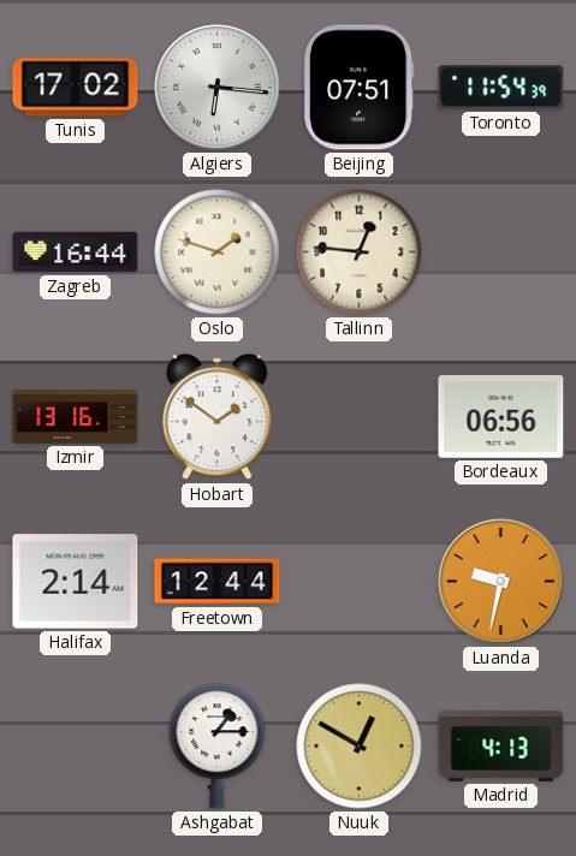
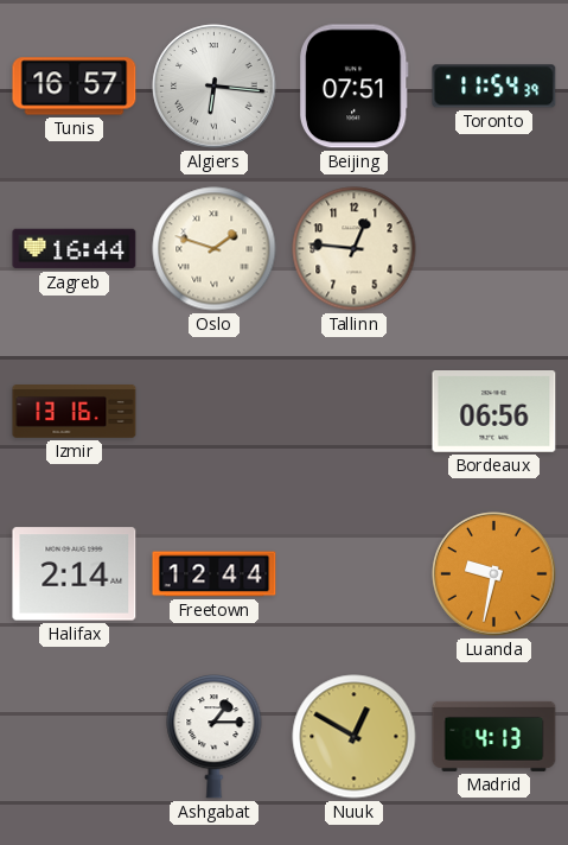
Tunis: 17:02 -> 16:57
Hobart: 1:51 -> none
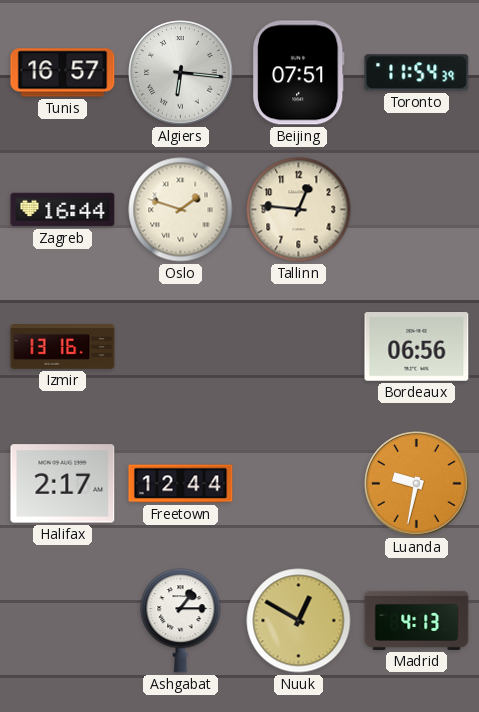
Halifax: 2:14 -> 2:17
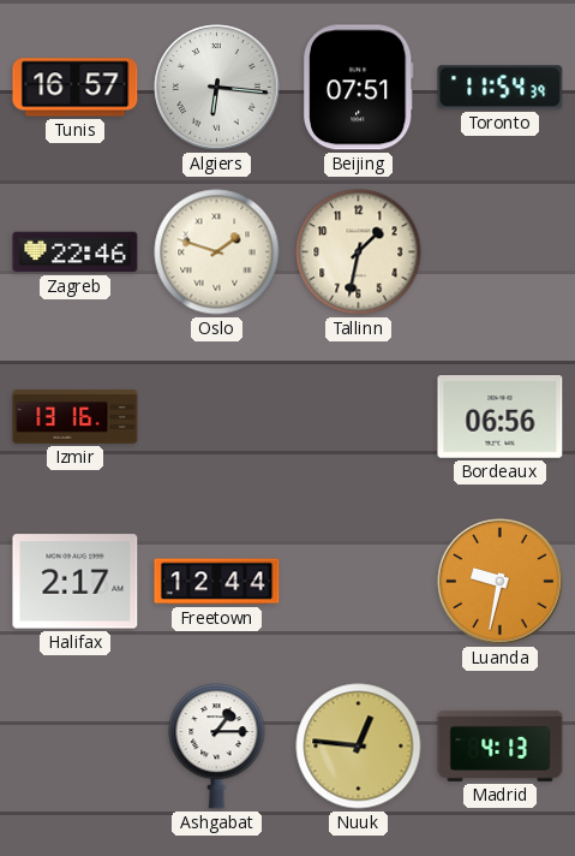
Zagreb: 16:44 -> 22:46
Tallinn: 12:46 -> 1:32
Nuuk: 12:50 -> 12:46
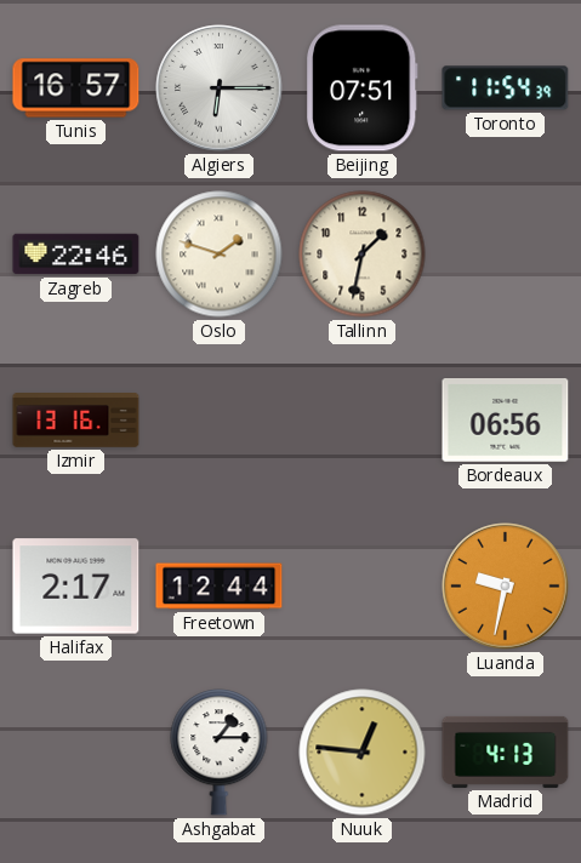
Algiers: 6:16 -> 6:15
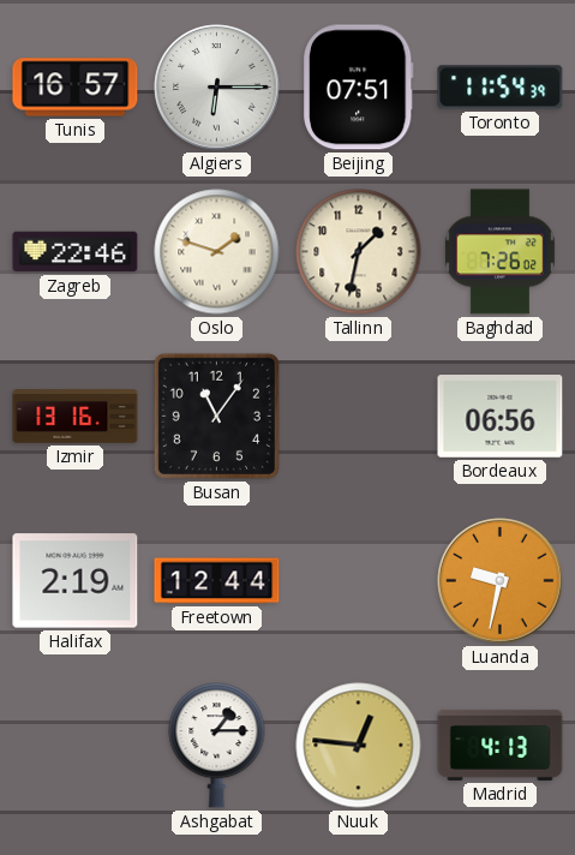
Baghdad: none -> 7:26
Busan: none -> 11:06
Halifax: 2:17 -> 2:19
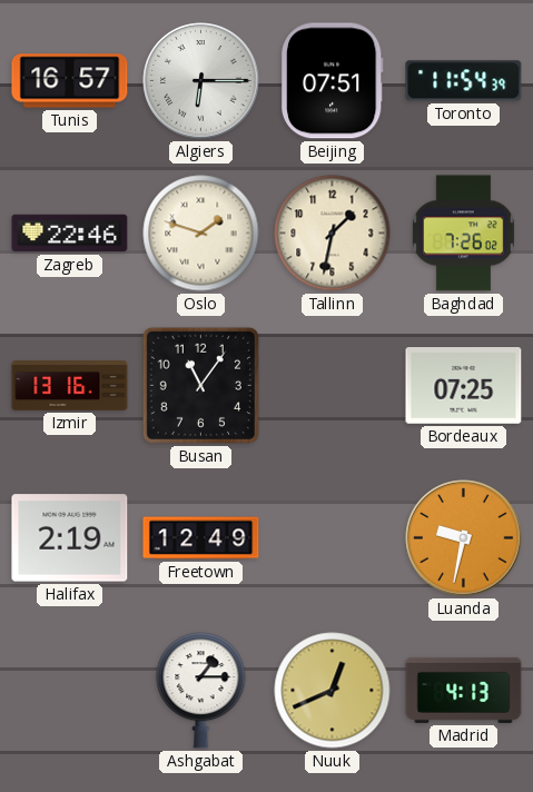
Bordeaux: 06:56 -> 07:25
Freetown: 12:44 -> 12:49
Nuuk: 12:46 -> 12:41
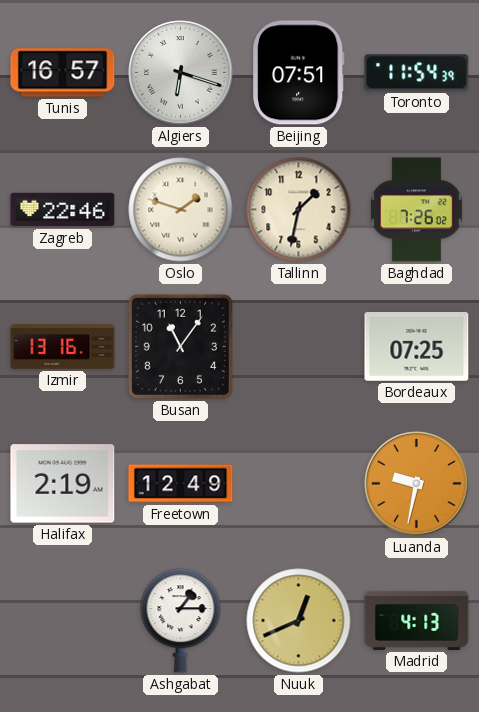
Algiers: 6:15 -> 6:18
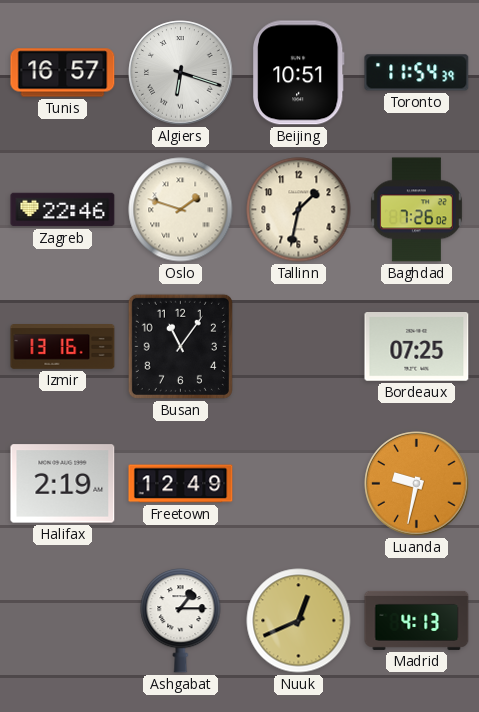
Beijing: 07:51 -> 10:51
